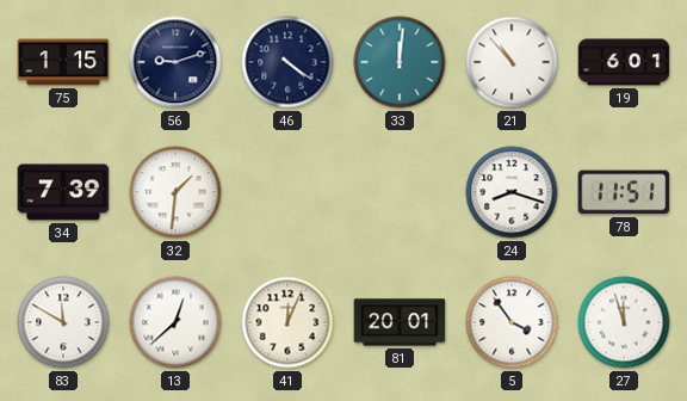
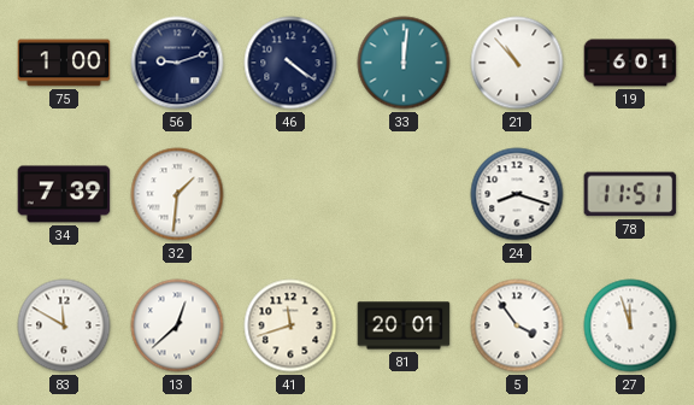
75: 1:15 -> 1:00
41: 12:04 -> 11:42
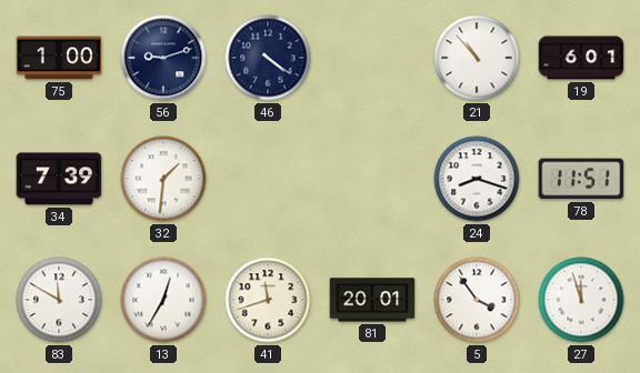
33: 12:01 -> none
13: 12:38 -> 12:35
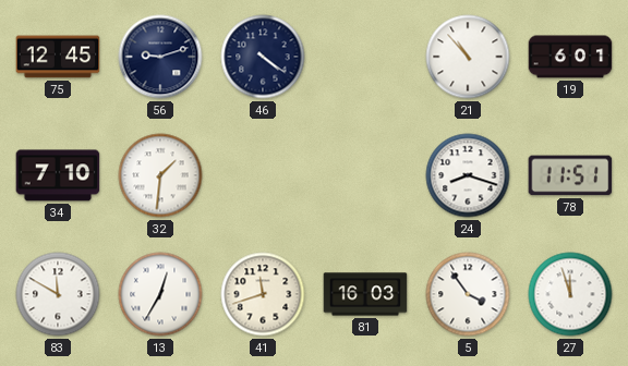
75: 1:00 -> 12:45
34: 7:39 -> 7:10
81: 20:01 -> 16:03
